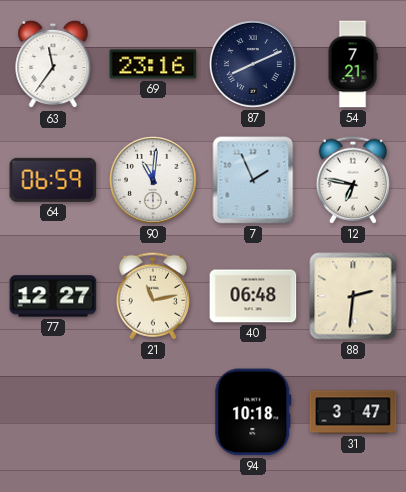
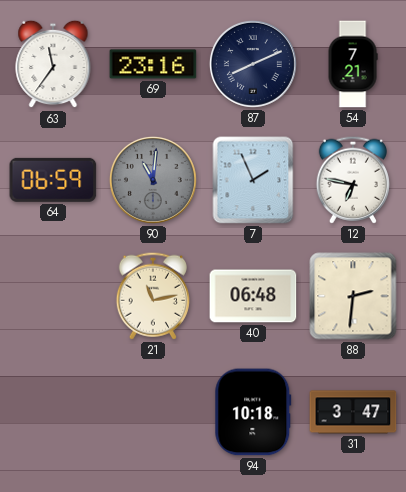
90 dial: white -> grey
77: 12:27 -> none
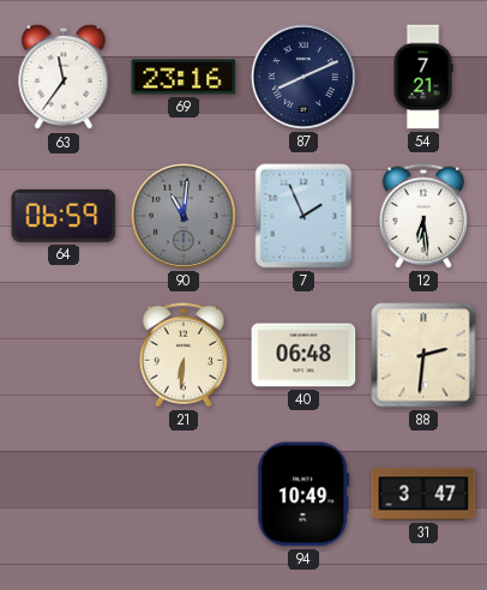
12: 6:47 -> 6:29
21: 11:13 -> 6:31
94: 10:18 -> 10:49
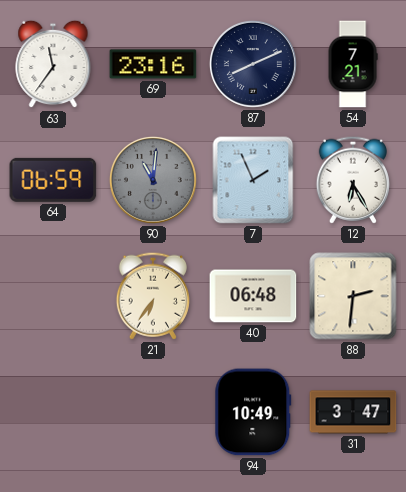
12: 6:29 -> 6:25
21: 6:31 -> 6:36
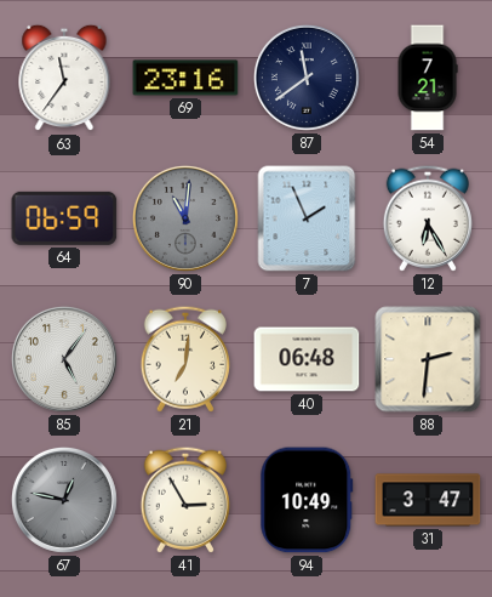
87: 8:11 -> 11:39
85: none -> 5:06
21: 6:36 -> 7:01
67: none -> 12:47
41: none -> 2:55
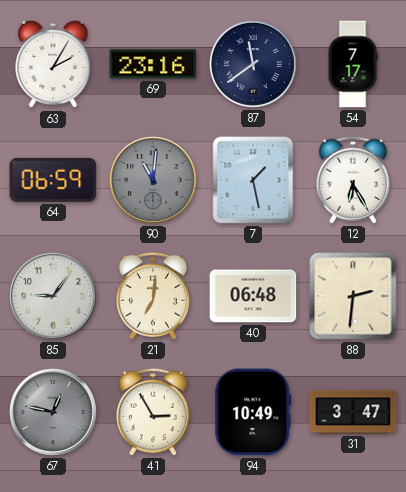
63: 11:36 -> 2:05
54: 7:21 -> 7:17
7: 1:56 -> 1:28
85: 5:06 -> 9:06
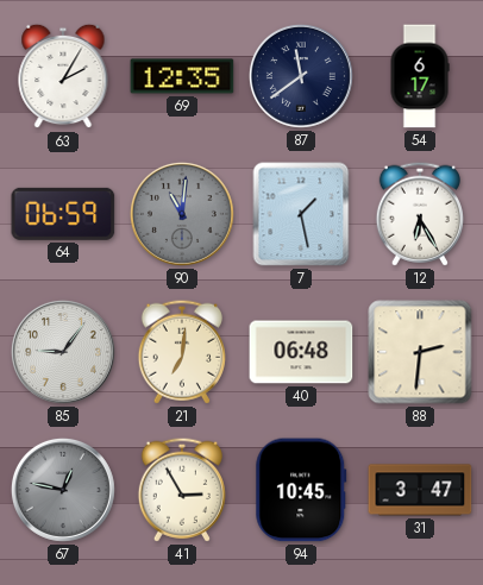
69: 23:16 -> 12:35
54: 7:17 -> 6:17
94: 10:49 -> 10:45
